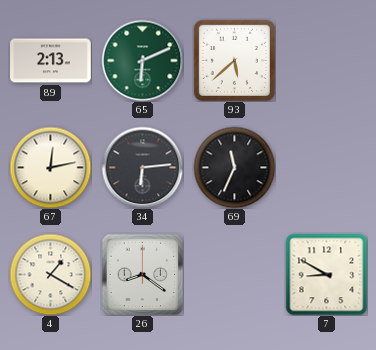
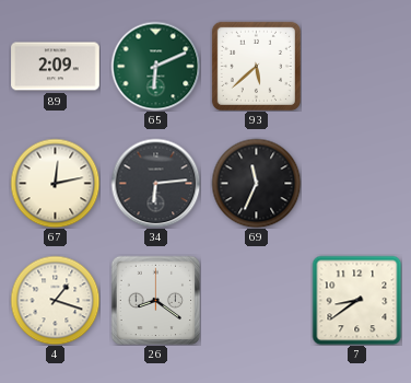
89: 2:13 -> 2:09
4: 1:20 -> 1:18
7: 8:50 -> 8:39
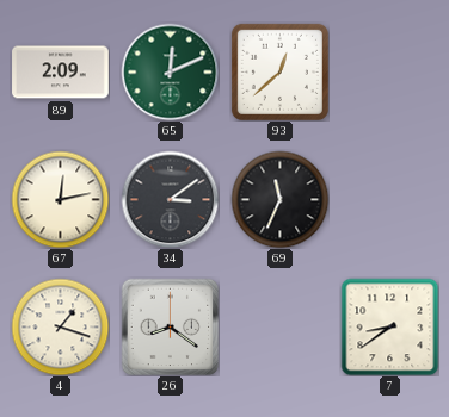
65: 6:11 -> 12:11
93: 5:38 -> 12:38
34: 6:14 -> 3:09
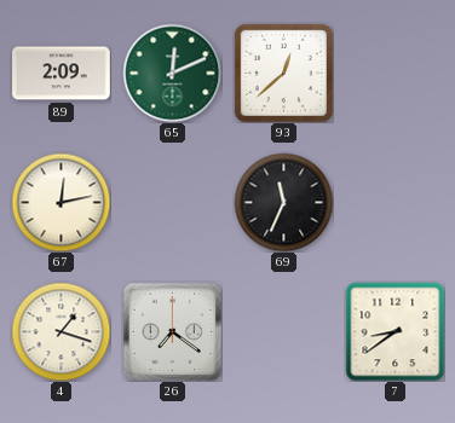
34: 3:09 -> none
26: 8:21 -> 7:21
